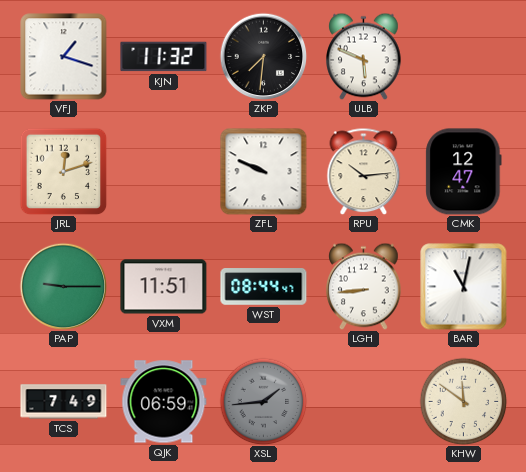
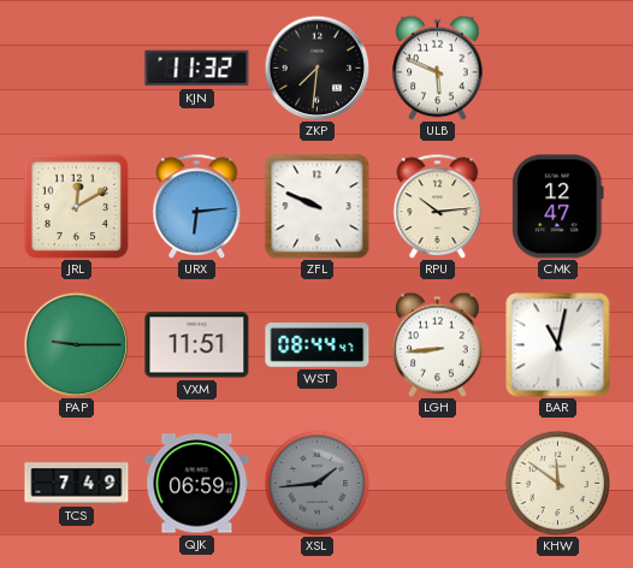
VFJ: 1:18 -> none
JRL: 12:12 -> 12:10
URX: none -> 6:14
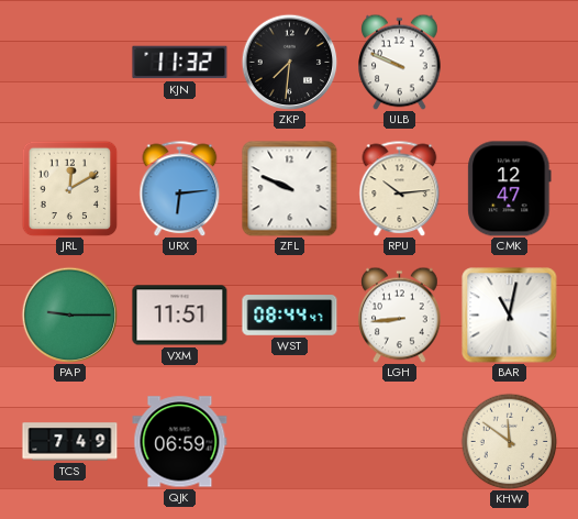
ULB: 5:49 -> 9:49
XSL: 1:44 -> none
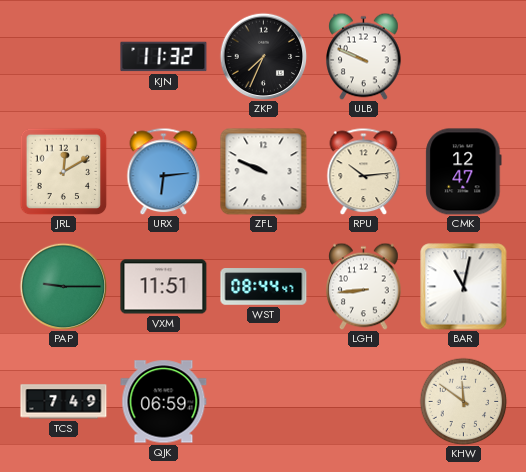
ZKP: 7:31 -> 7:34
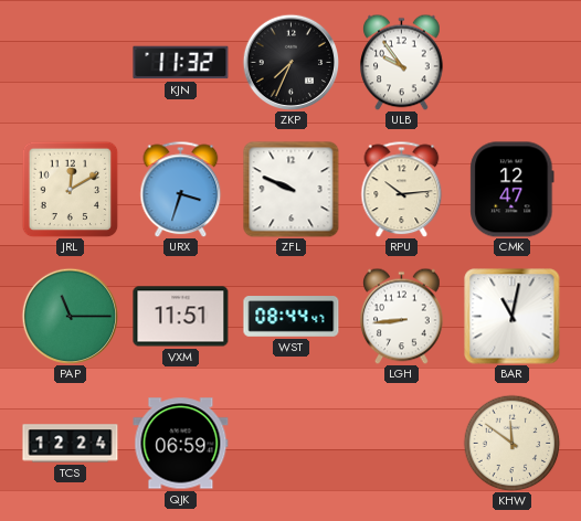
ULB: 9:49 -> 9:54
URX: 6:14 -> 3:33
PAP: 9:15 -> 11:15
TCS: 7:49 -> 12:24
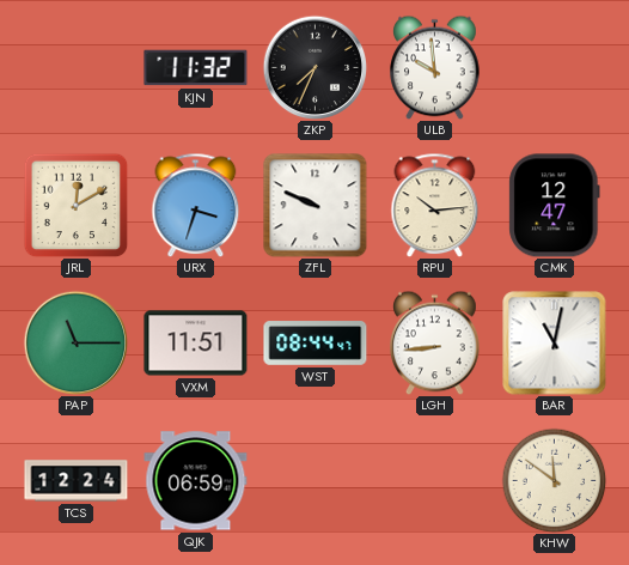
ULB: 9:54 -> 9:59
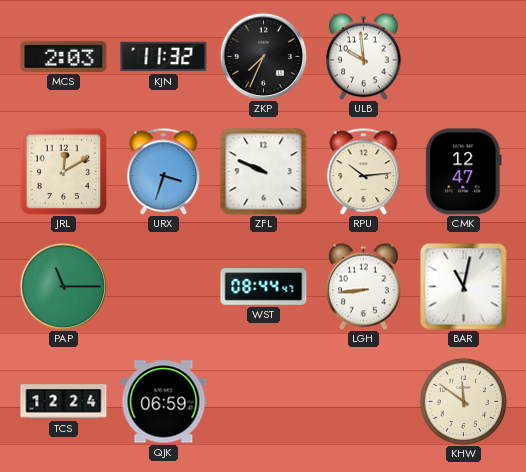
MCS: none -> 2:03
VXM: 11:51 -> none
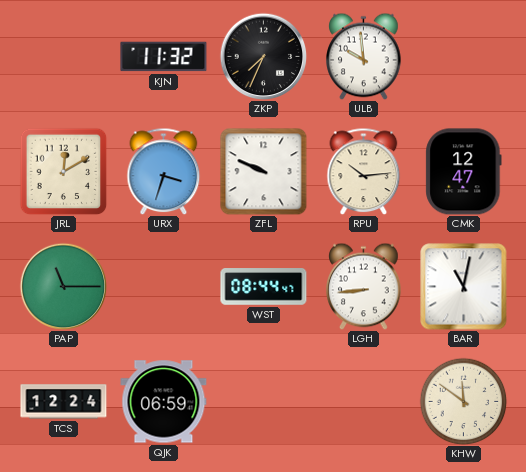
MCS: 2:03 -> none
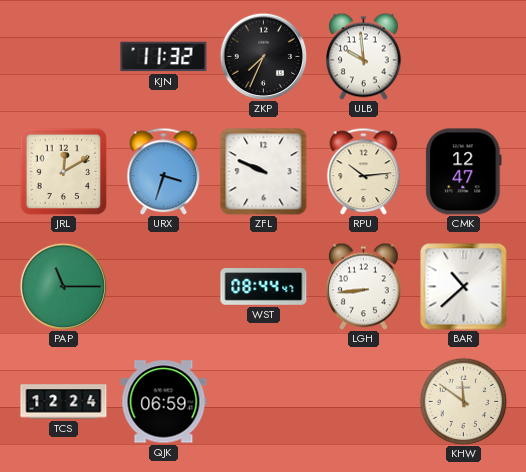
BAR: 11:02 -> 10:38
